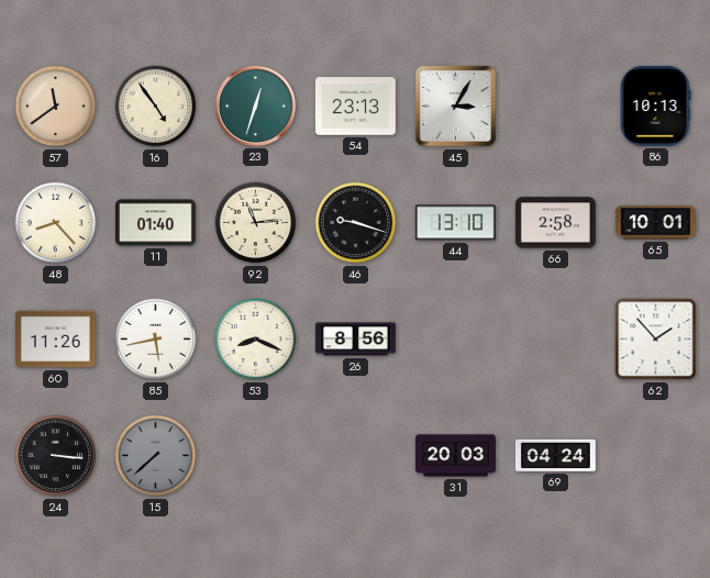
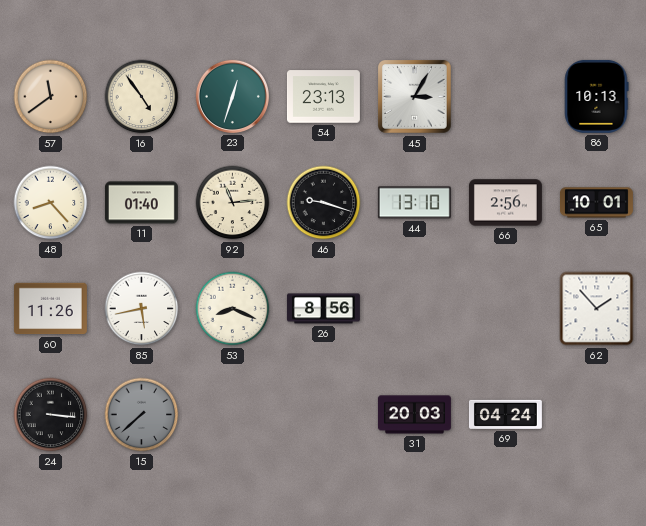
66: 2:58 -> 2:56
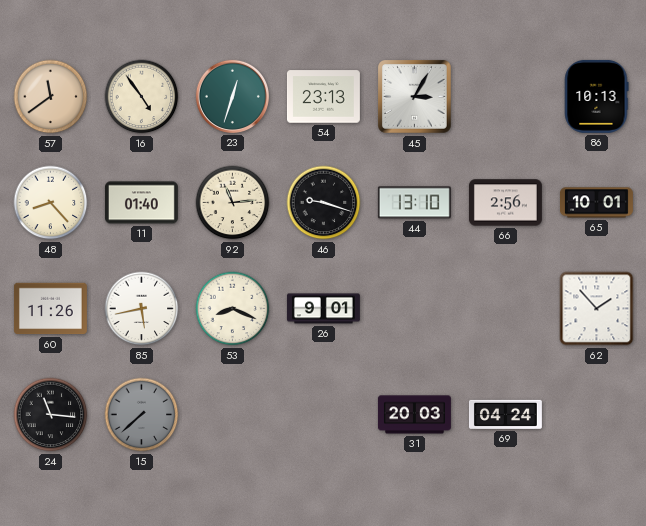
26: 8:56 -> 9:01
24: 3:16 -> 11:16
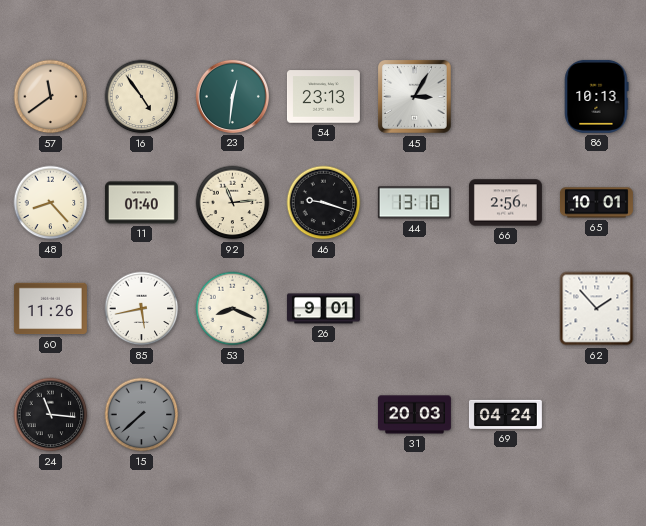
23: 12:33 -> 12:31
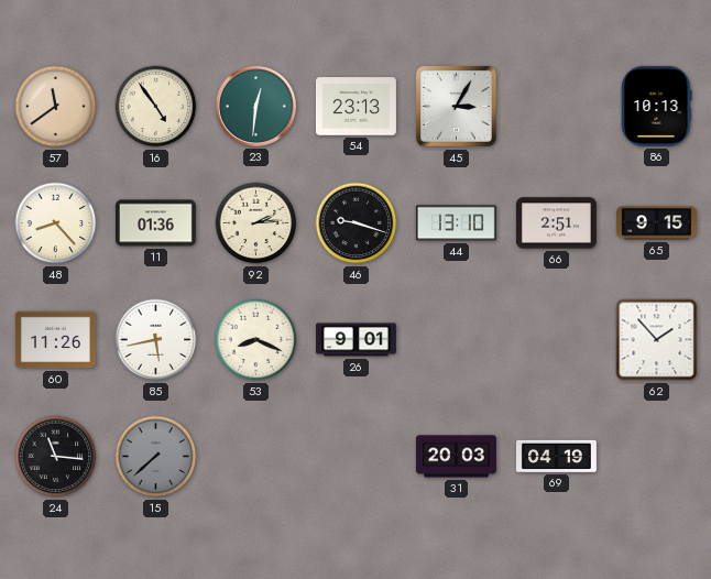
11: 01:40 -> 01:36
92: 11:14 -> 2:14
66: 2:56 -> 2:51
65: 10:01 -> 9:15
69: 04:24 -> 04:19
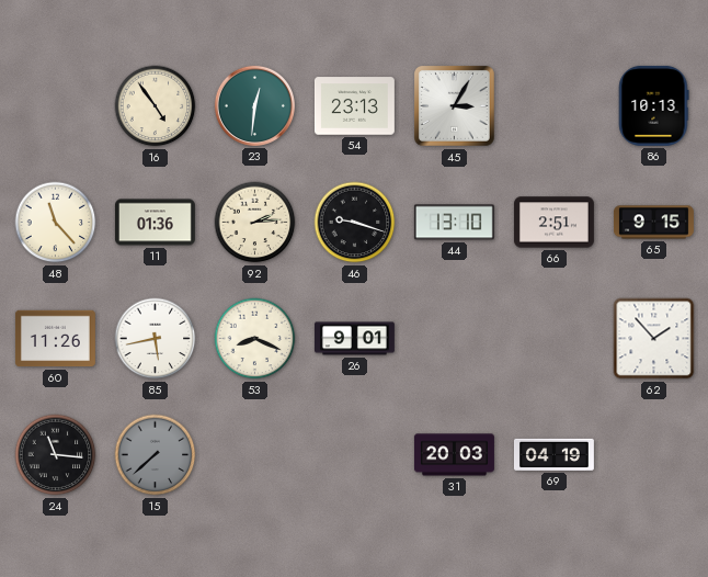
57: 11:39 -> none
48: 8:23 -> 11:23
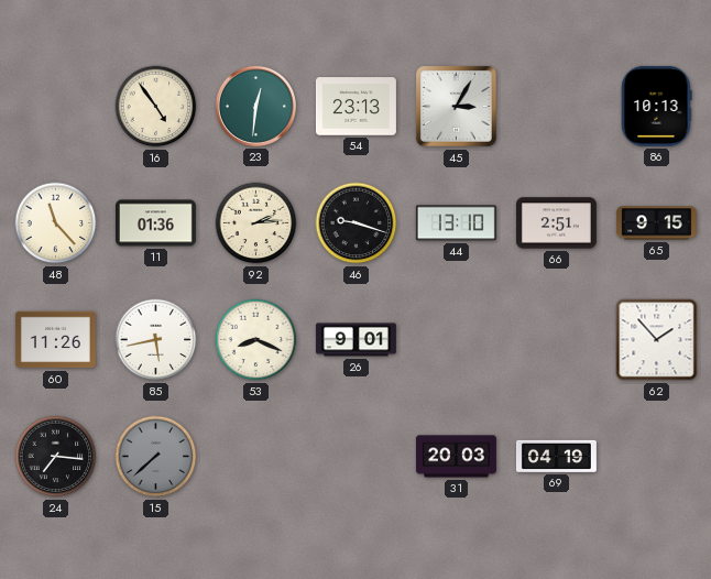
24: 11:16 -> 7:16
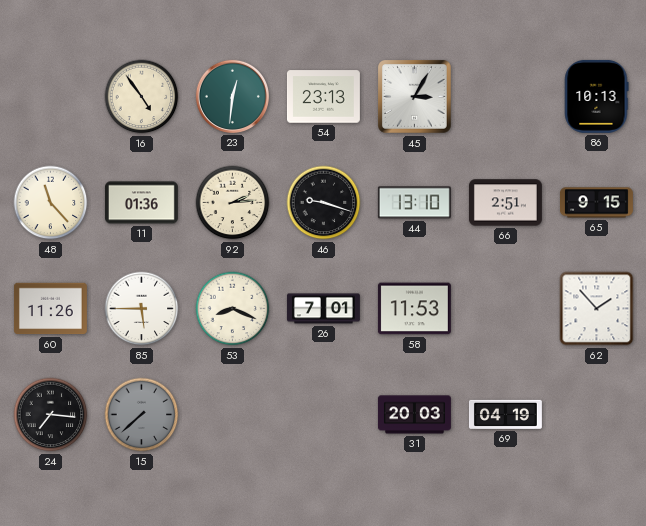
85: 5:43 -> 5:45
26: 9:01 -> 7:01
58: none -> 11:53
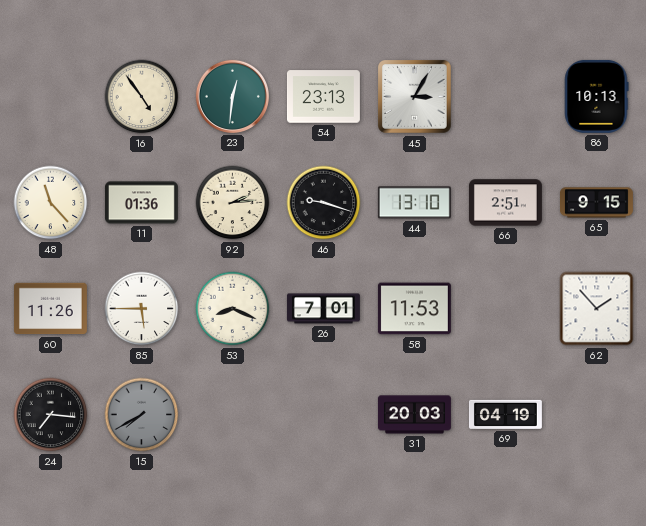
15: 7:38 -> 7:40
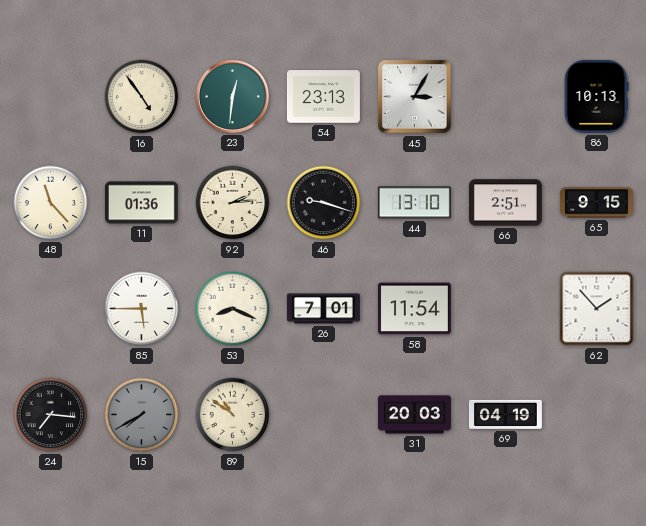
60: 11:26 -> none
58: 11:53 -> 11:54
89: none -> 10:51
